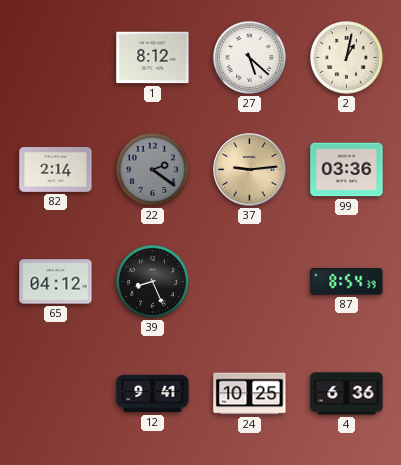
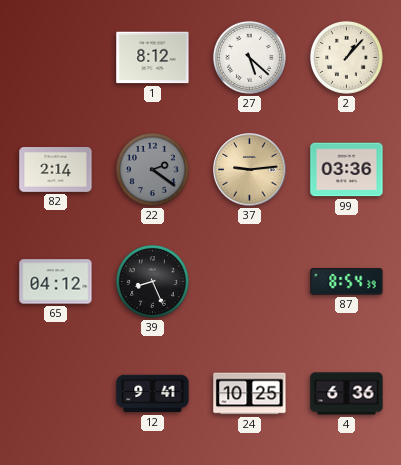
2: 1:02 -> 1:07
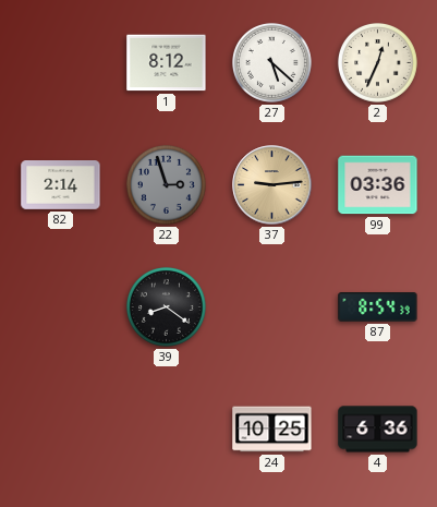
2: 1:07 -> 12:34
22: 2:21 -> 2:57
65: 04:12 -> none
39: 8:26 -> 8:21
12: 9:41 -> none
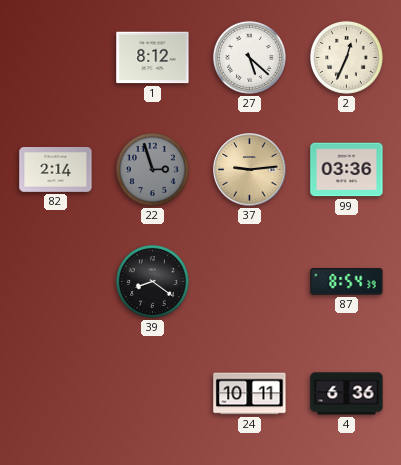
24: 10:25 -> 10:11
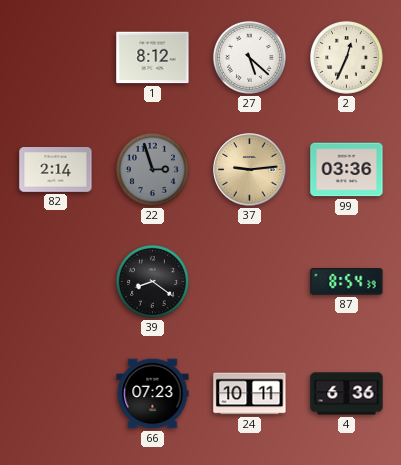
66: none -> 07:23
